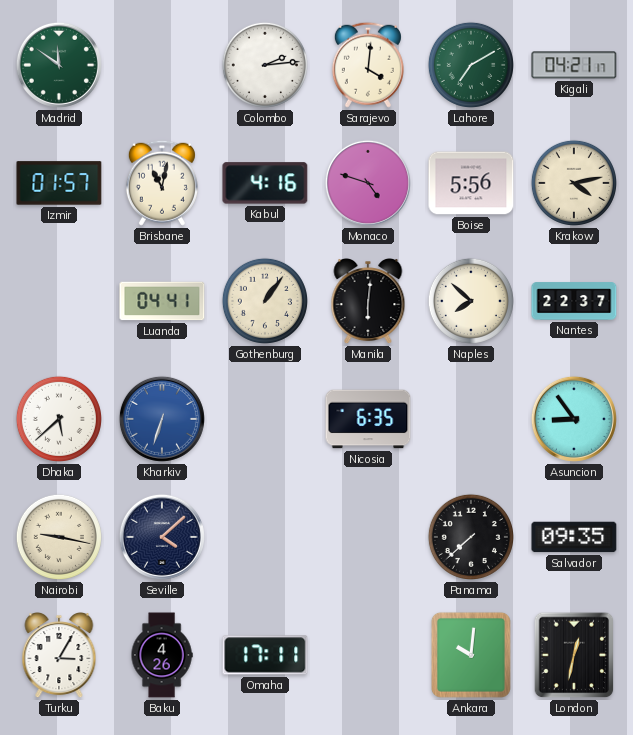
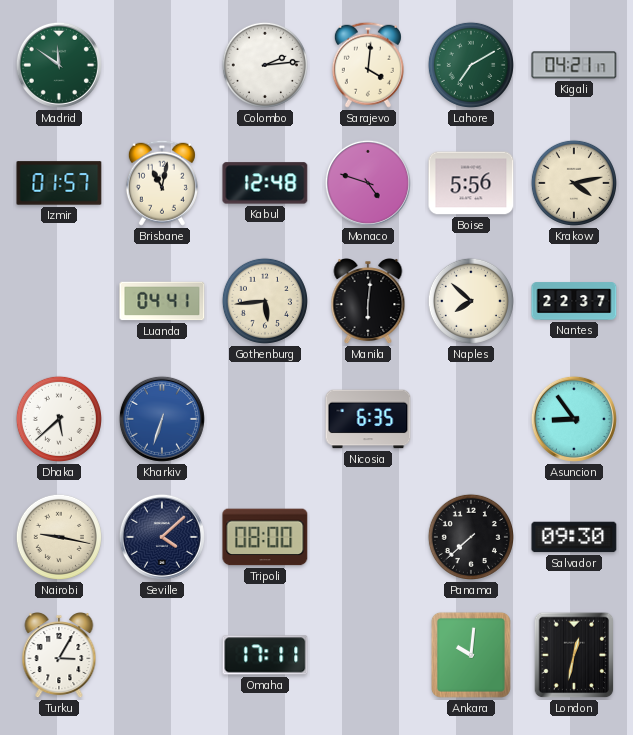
Kabul: 4:16 -> 12:48
Gothenburg: 1:06 -> 5:44
Tripoli: none -> 08:00
Salvador: 09:35 -> 09:30
Baku: 4:26 -> none
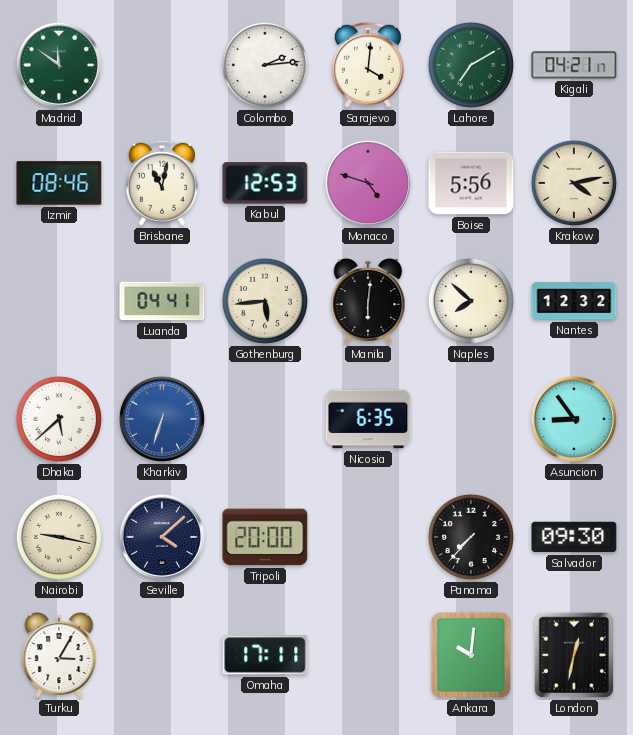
Izmir: 01:57 -> 08:46
Kabul: 12:48 -> 12:53
Nantes: 22:37 -> 12:32
Tripoli: 08:00 -> 20:00
Panama: 7:38 -> 7:37
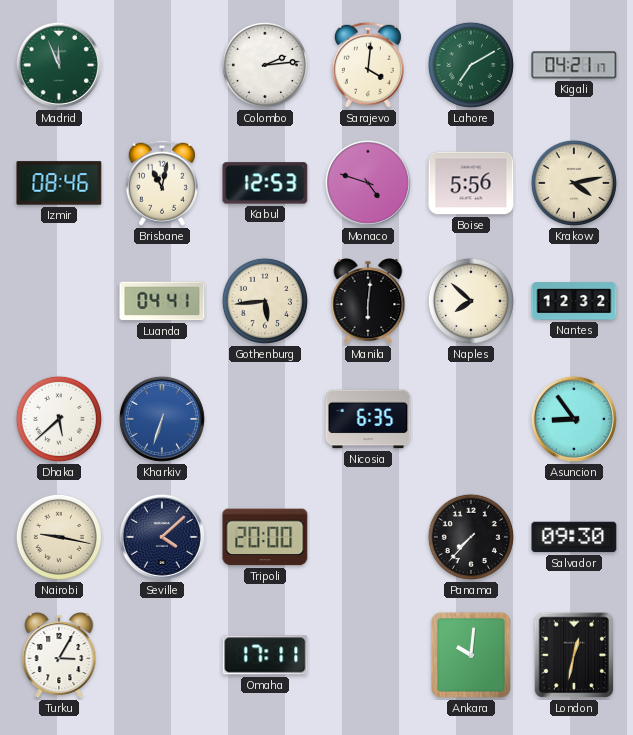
Madrid: 11:51 -> 11:56
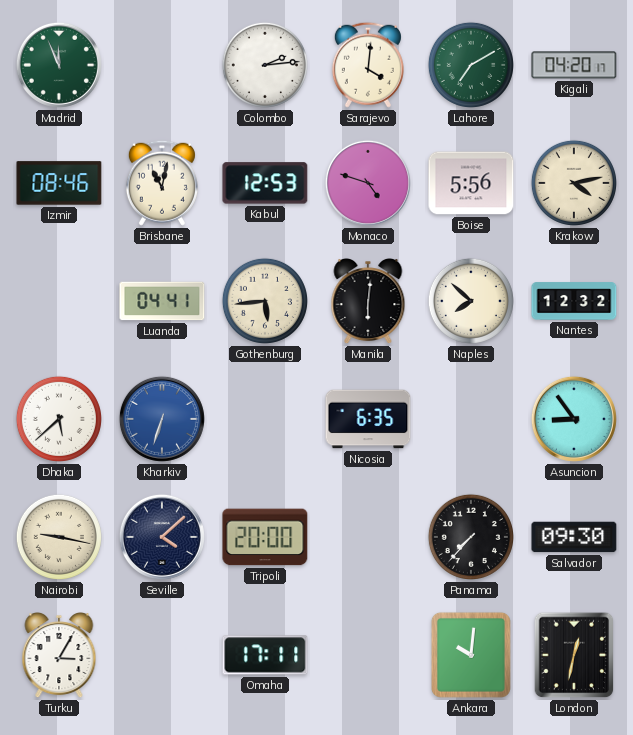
Kigali: 04:21 -> 04:20
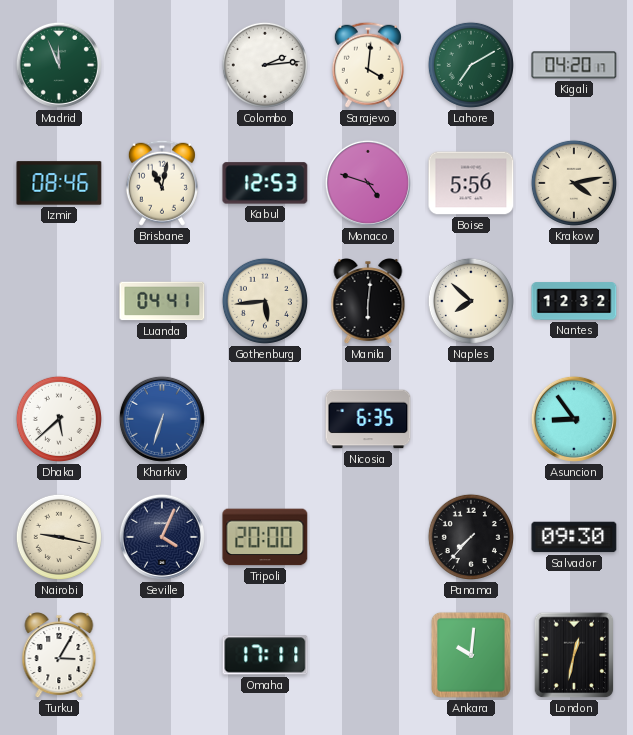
Seville: 4:08 -> 4:04
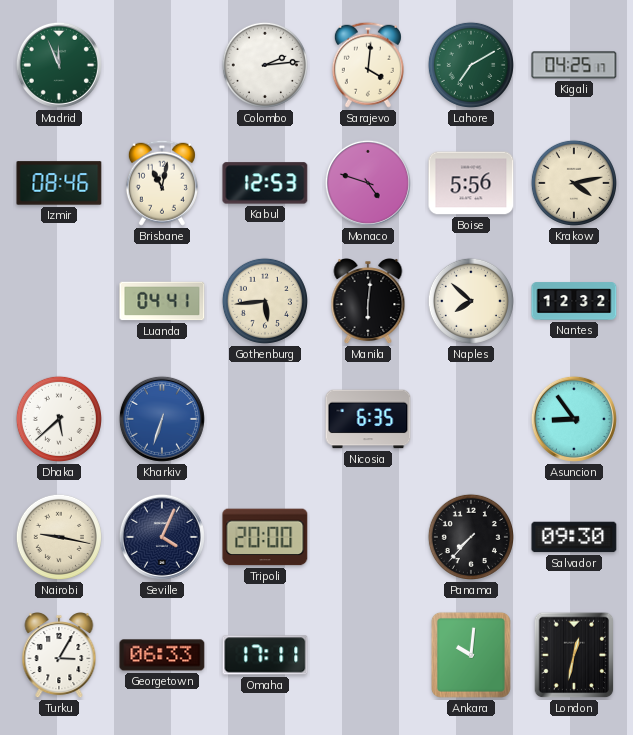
Kigali: 04:20 -> 04:25
Georgetown: none -> 06:33
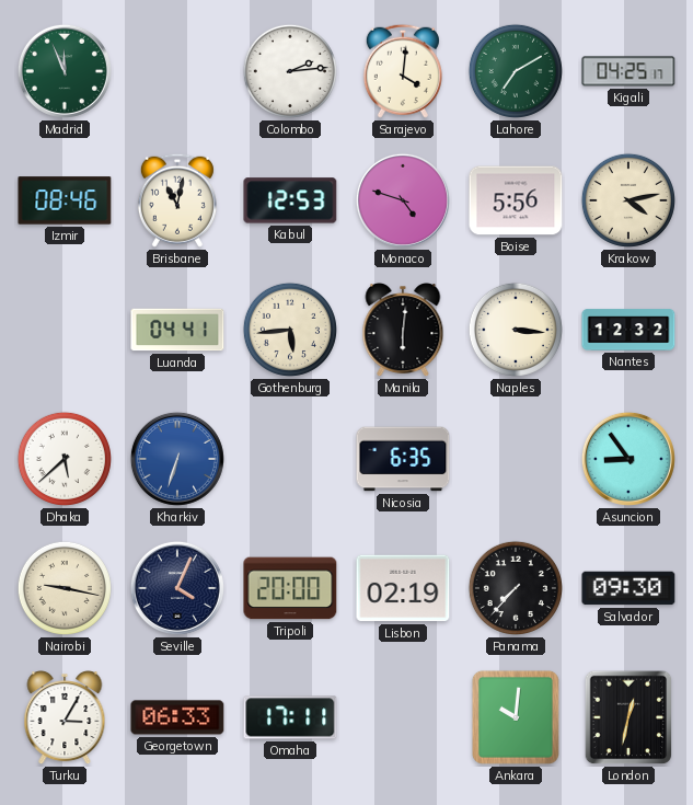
Naples: 7:52 -> 3:16
Lisbon: none -> 02:19
